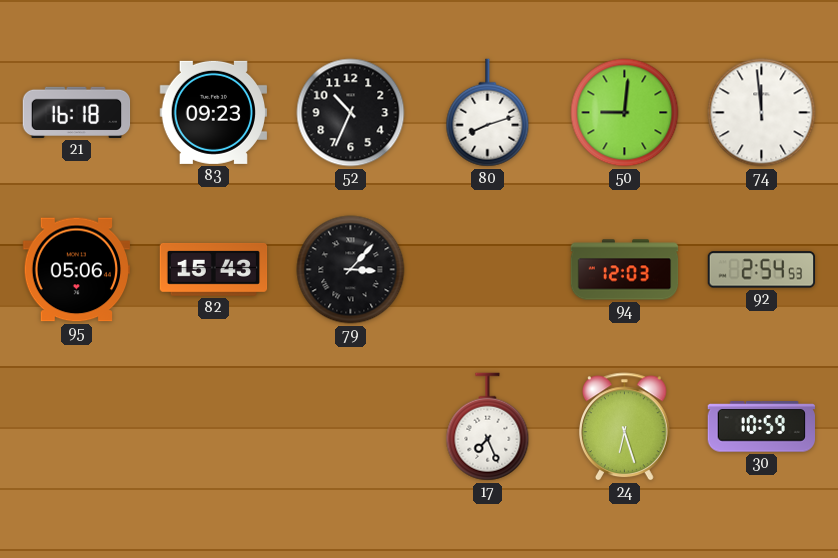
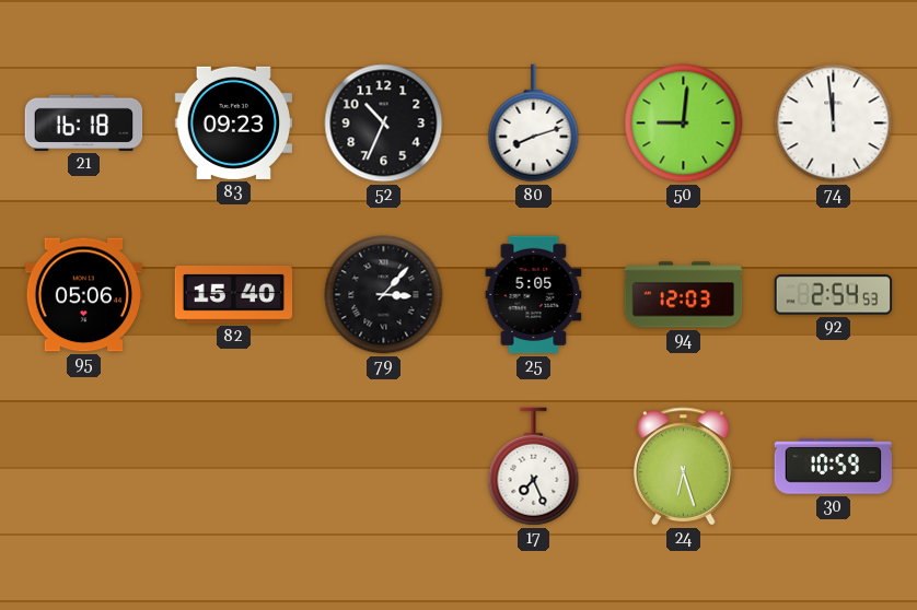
82: 15:43 -> 15:40
25: none -> 5:05
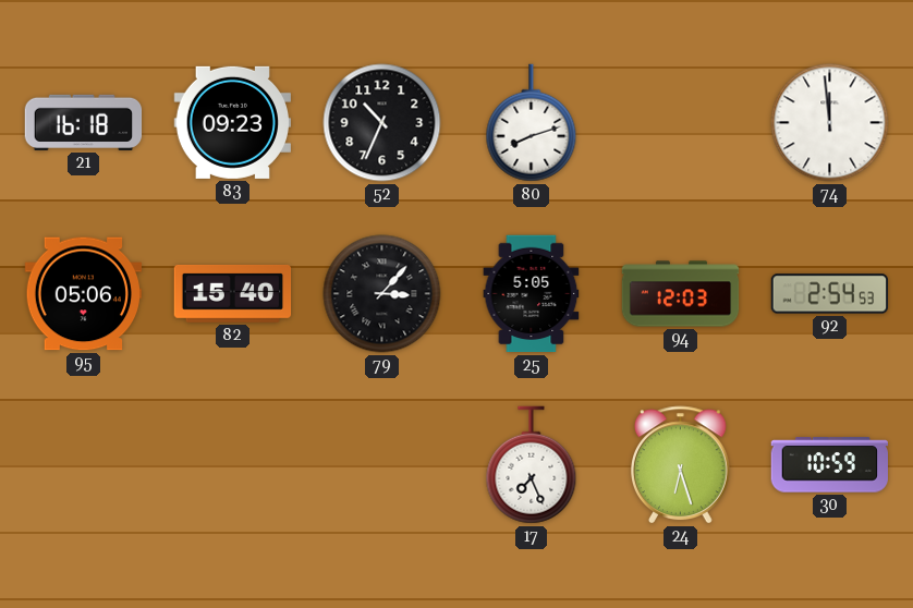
50: 9:01 -> none
